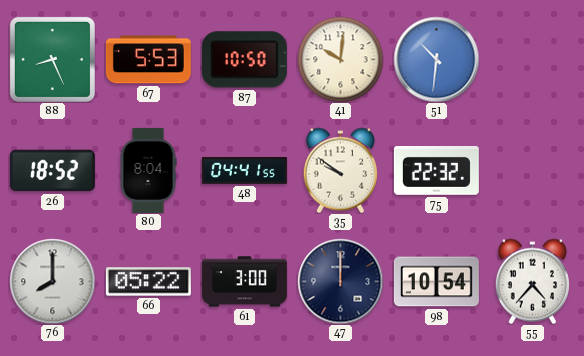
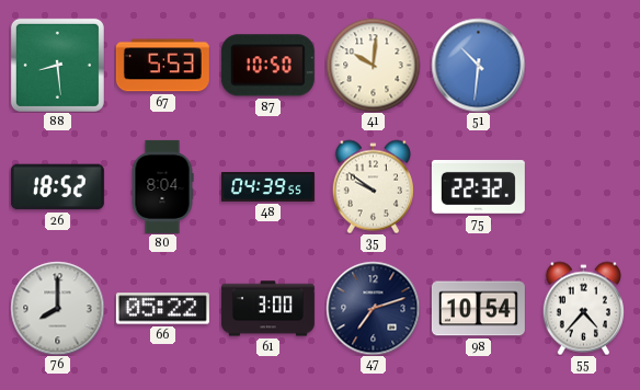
88: 8:26 -> 8:29
48: 04:41 -> 04:39
47: 12:00 -> 7:12
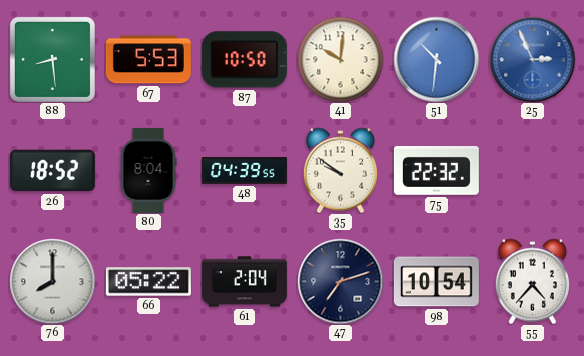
25: none -> 2:56
61: 3:00 -> 2:04
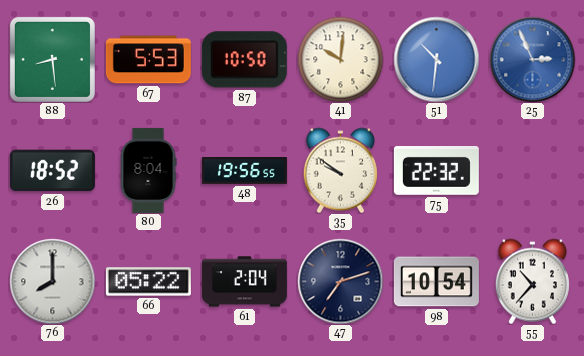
48: 04:39 -> 19:56
55: 4:37 -> 10:37
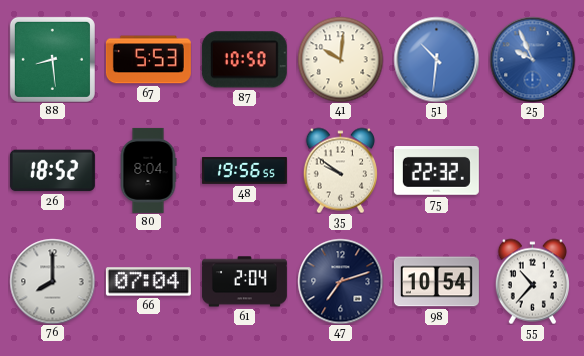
25: 2:56 -> 9:56
66: 05:22 -> 07:04
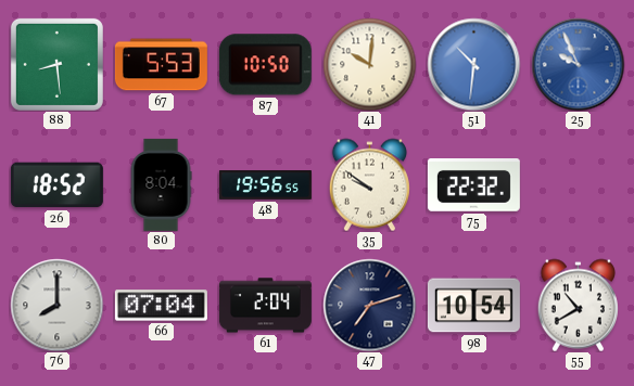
55: 10:37 -> 10:40
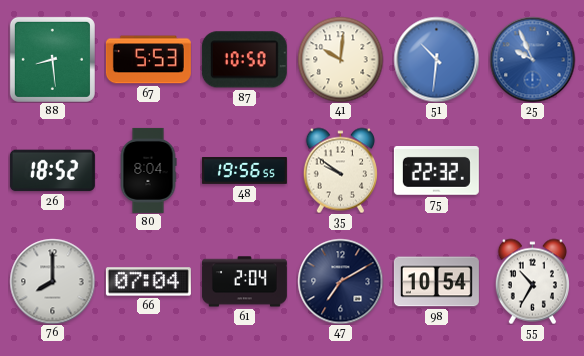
47: 7:12 -> 7:10
55: 10:40 -> 10:35
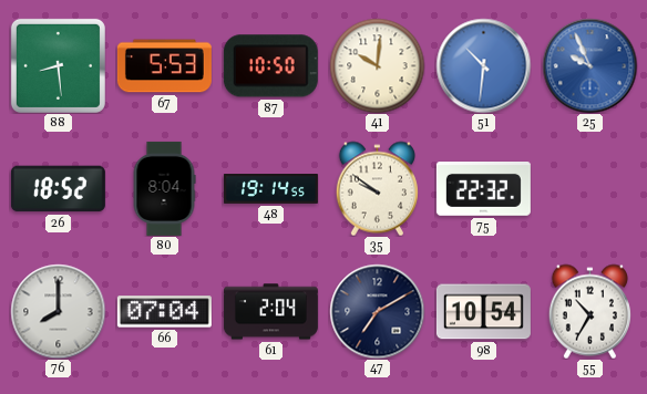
48: 19:56 -> 19:14
